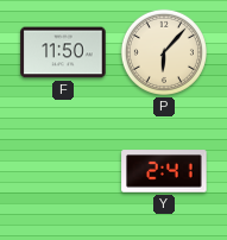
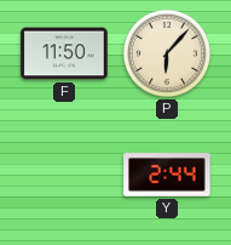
Y: 2:41 -> 2:44
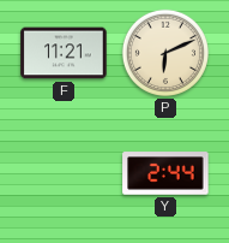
F: 11:50 -> 11:21
P: 6:07 -> 6:11
